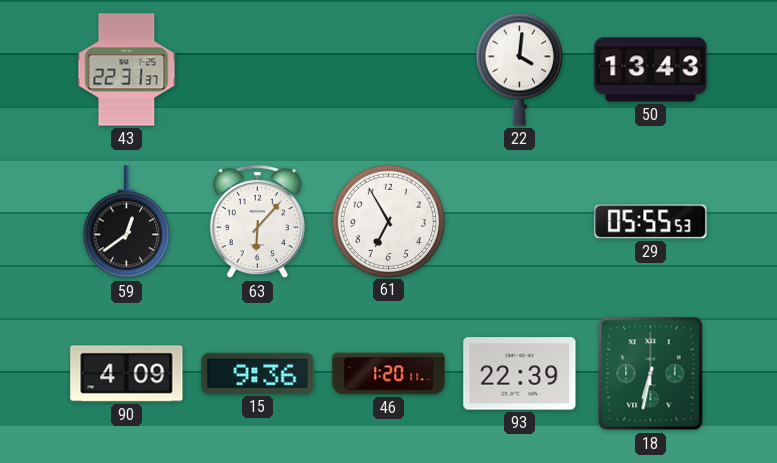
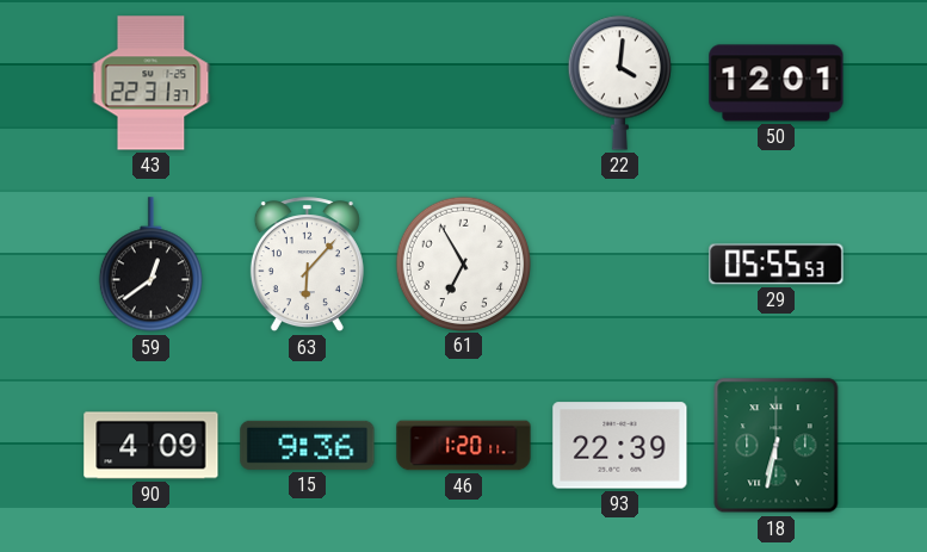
50: 13:43 -> 12:01
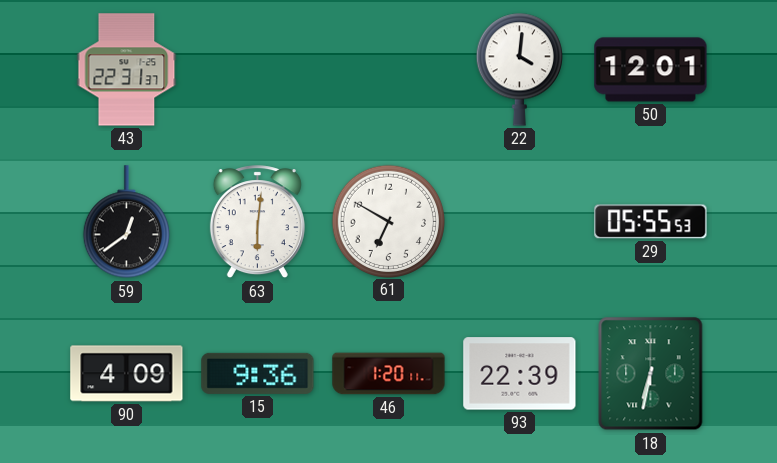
63: 6:07 -> 6:01
61: 6:55 -> 6:50
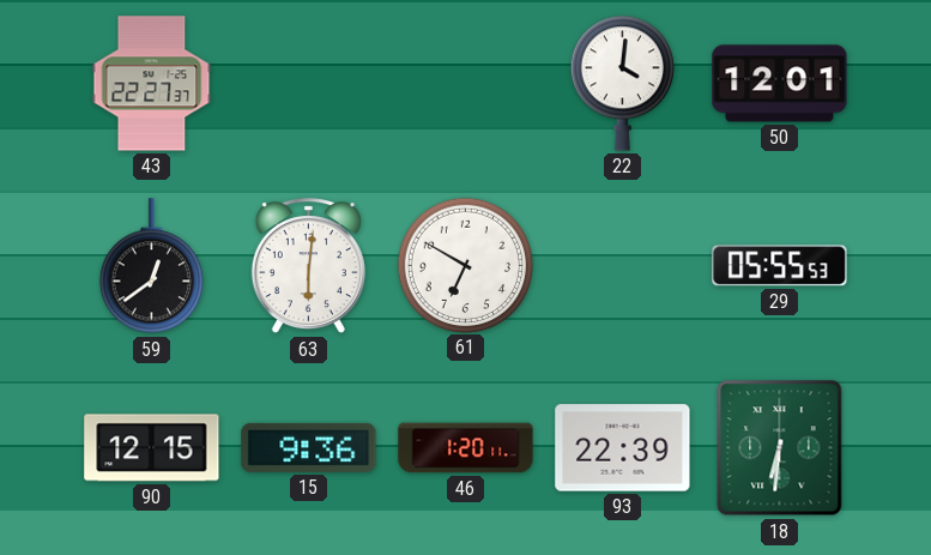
43: 22:31 -> 22:27
90: 4:09 -> 12:15
18: 6:32 -> 6:31
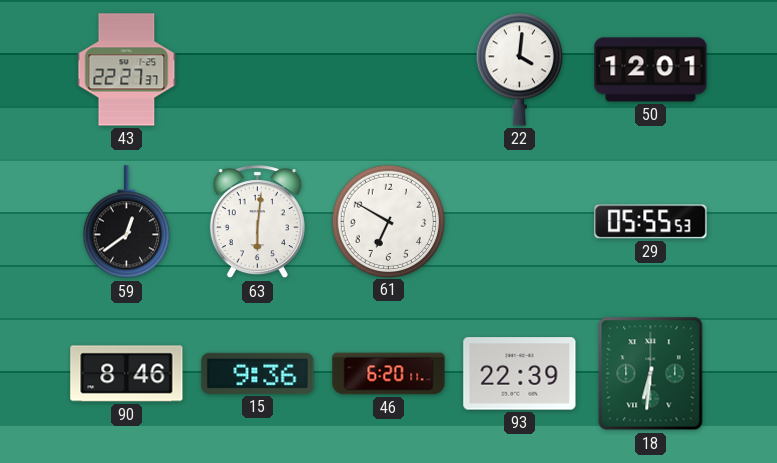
90: 12:15 -> 8:46
46: 1:20 -> 6:20
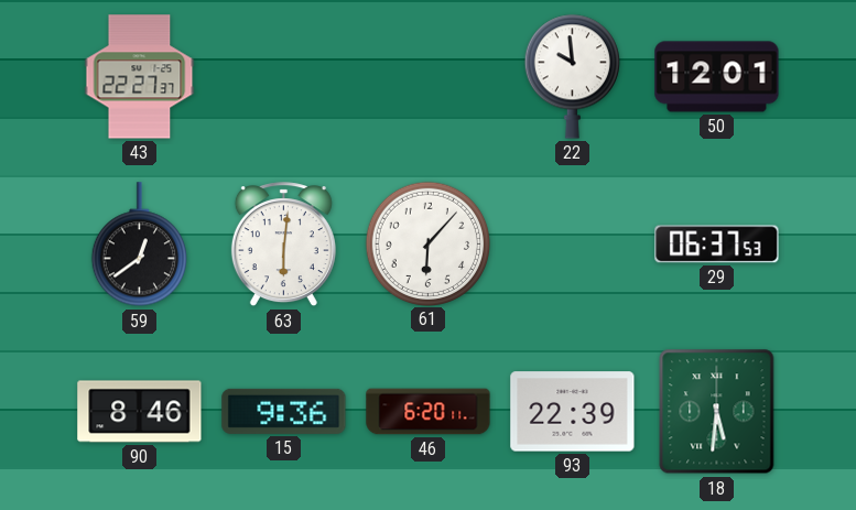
22: 4:01 -> 9:59
61: 6:50 -> 6:07
29: 05:55 -> 06:37
18: 6:31 -> 5:31
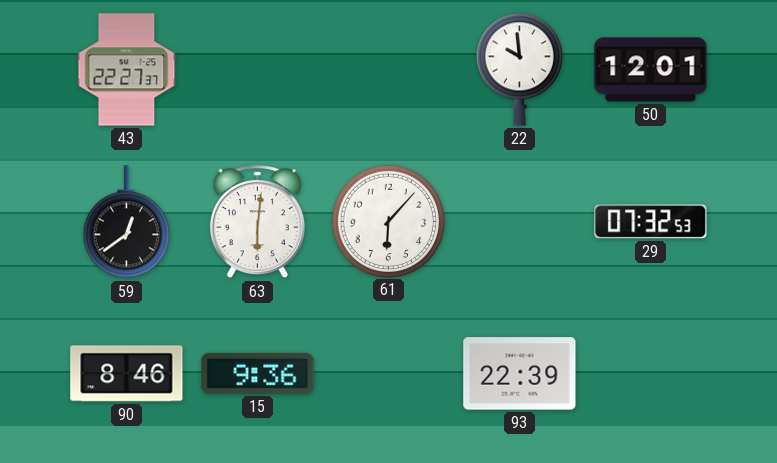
29: 06:37 -> 07:32
46: 6:20 -> none
18: 5:31 -> none
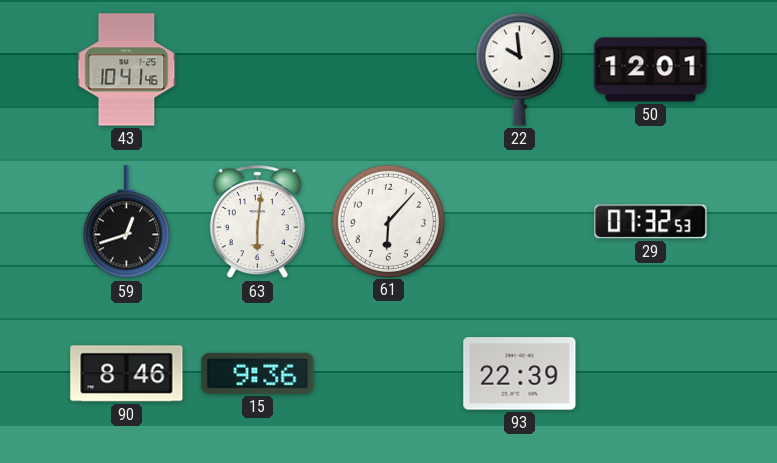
43: 22:27 -> 10:41
59: 12:39 -> 12:42
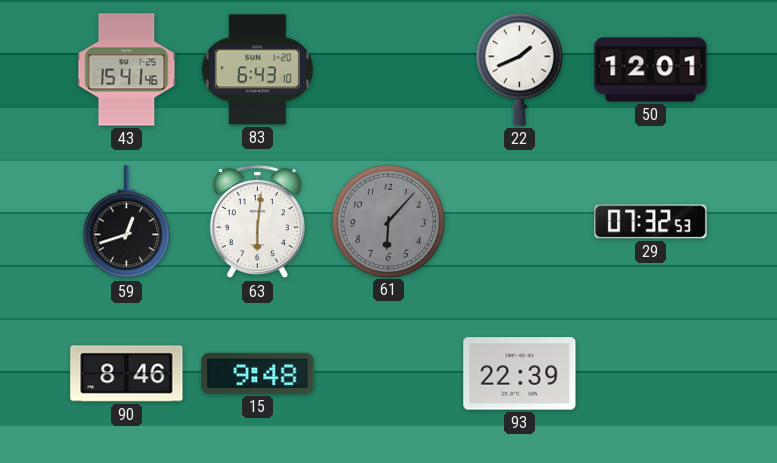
43: 10:41 -> 15:41
83: none -> 6:43
22: 9:59 -> 1:41
61 dial: white -> grey
15: 9:36 -> 9:48
